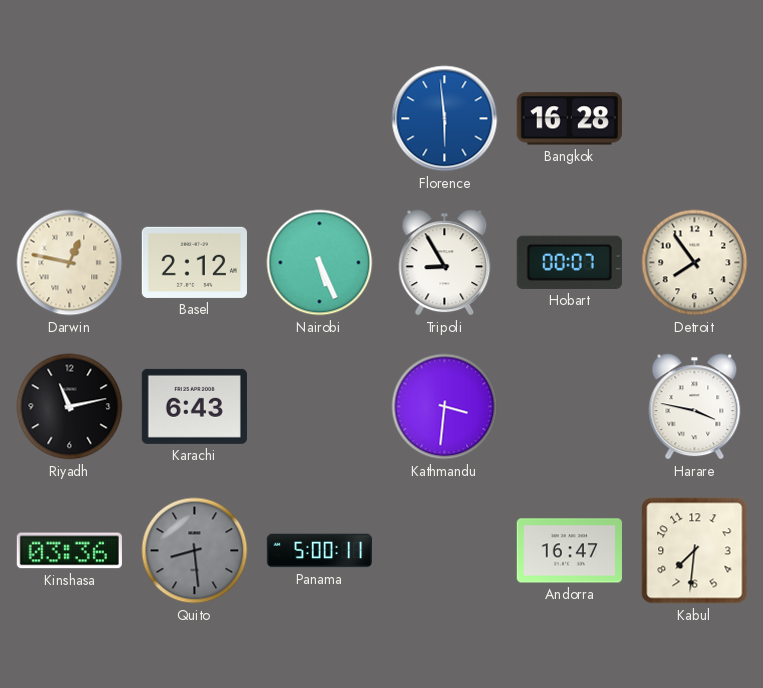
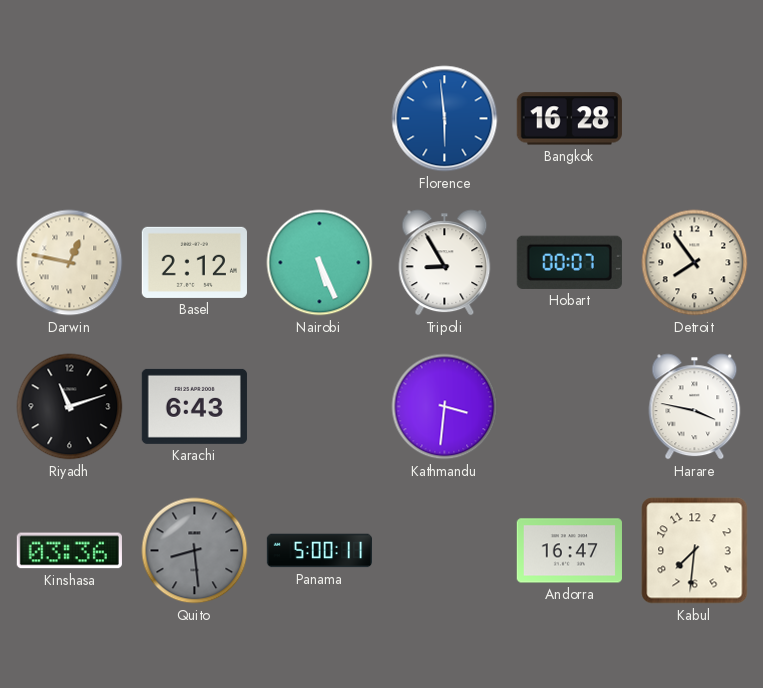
Riyadh: 11:13 -> 11:12
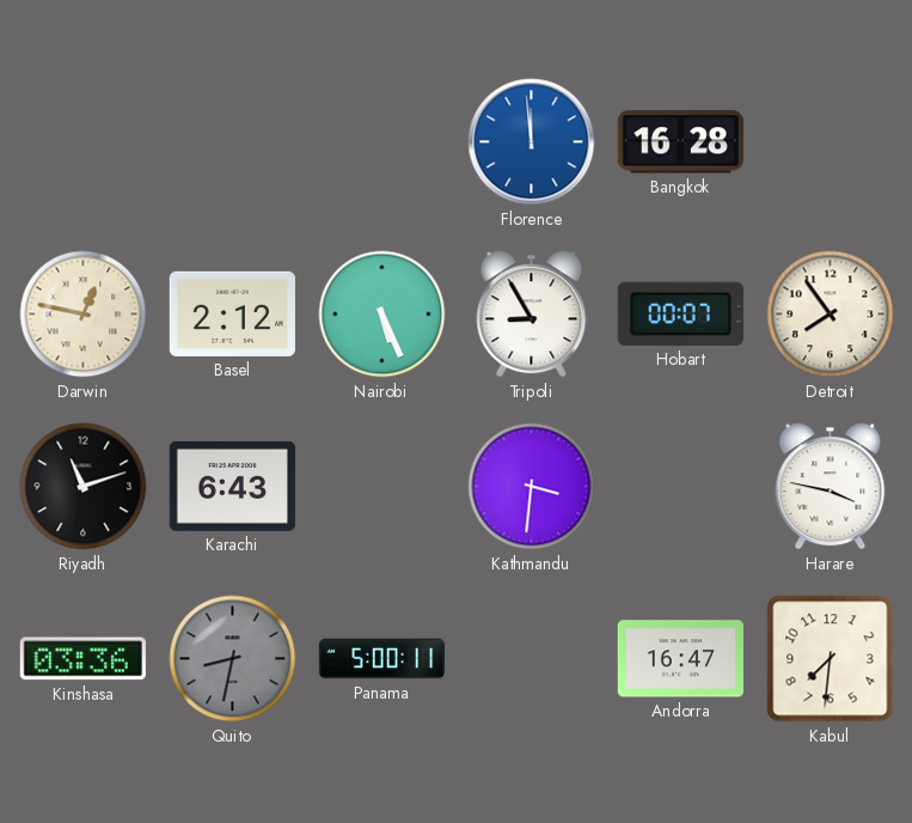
Florence: 5:59 -> 11:59
Quito: 8:29 -> 8:32
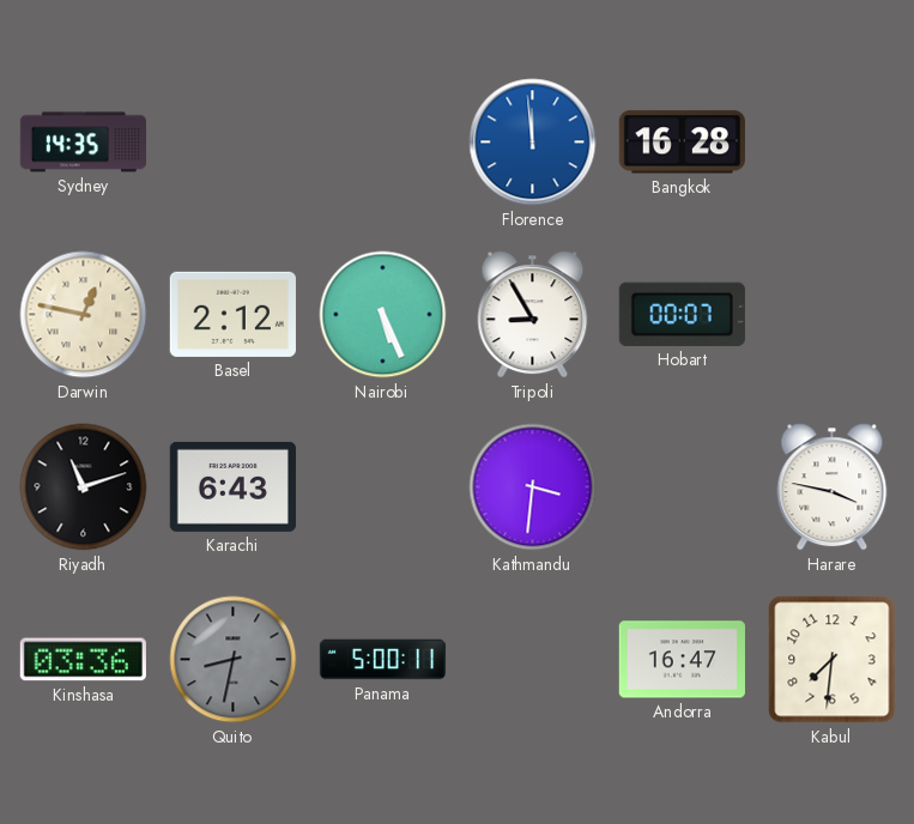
Sydney: none -> 14:35
Detroit: 7:54 -> none
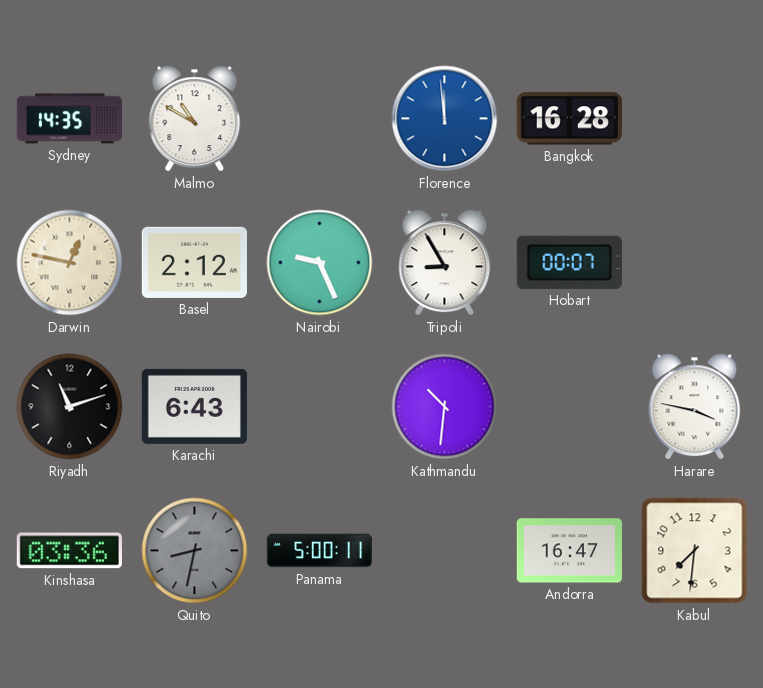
Malmo: none -> 10:50
Nairobi: 5:26 -> 9:26
Kathmandu: 3:31 -> 10:31
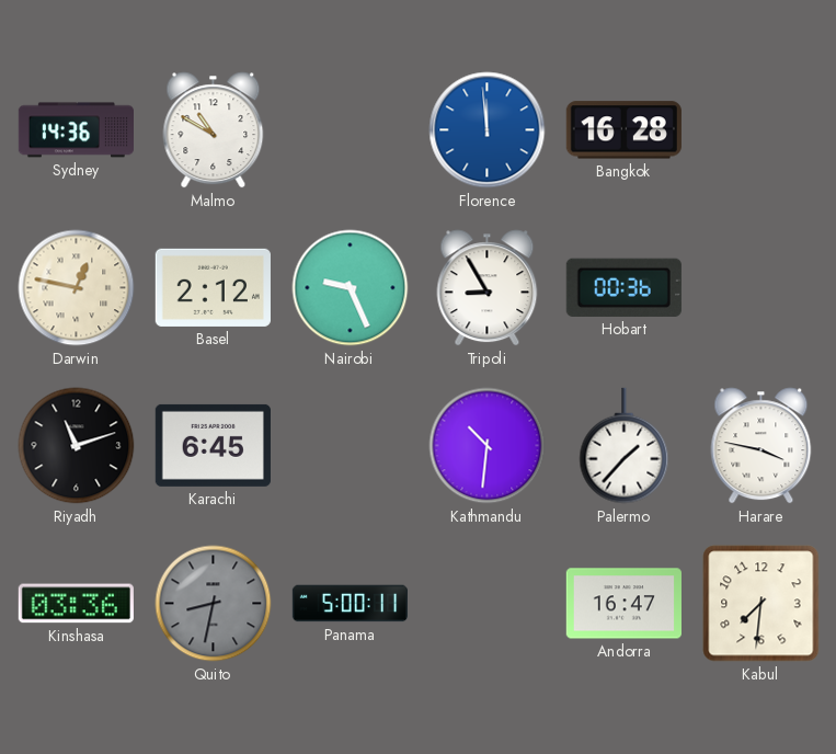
Sydney: 14:35 -> 14:36
Hobart: 00:07 -> 00:36
Karachi: 6:43 -> 6:45
Palermo: none -> 1:37
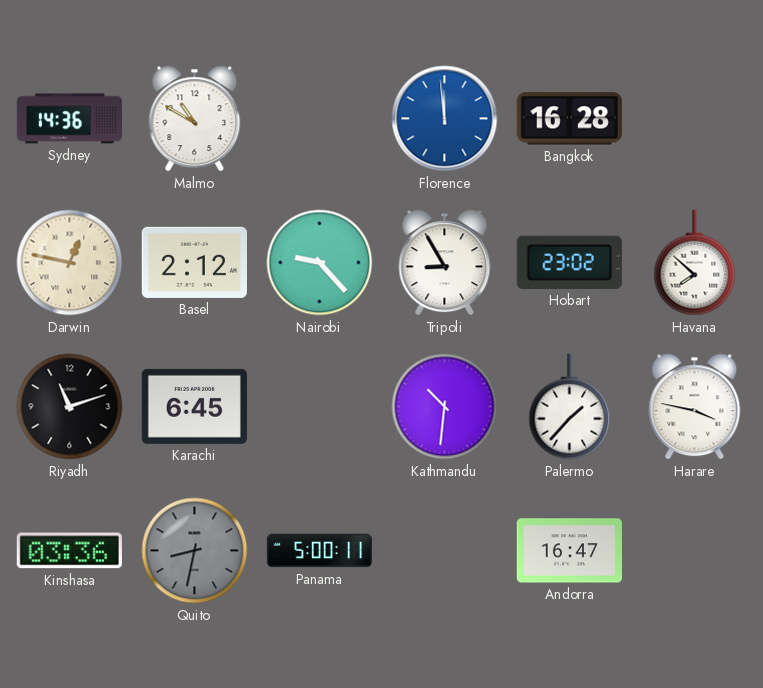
Nairobi: 9:26 -> 9:23
Hobart: 00:36 -> 23:02
Havana: none -> 7:52
Kabul: 7:31 -> none
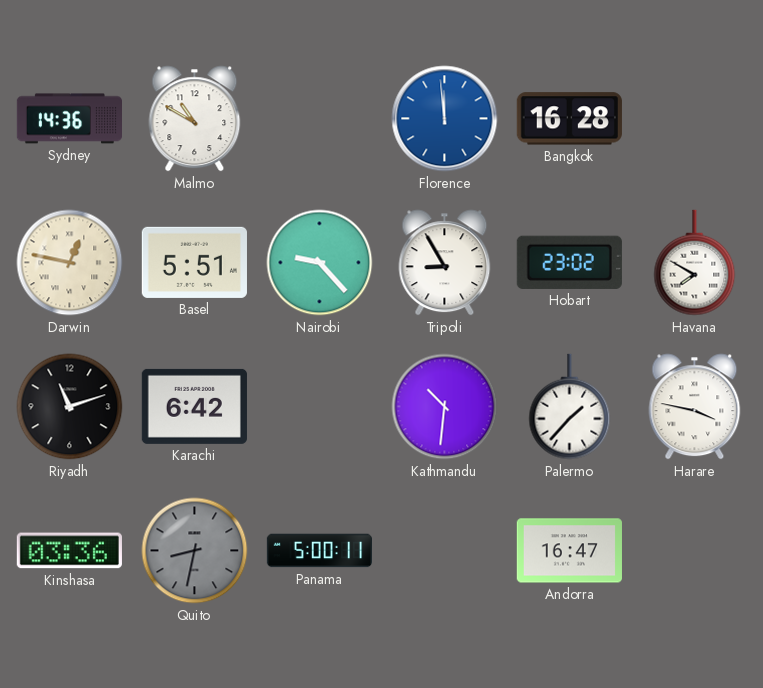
Basel: 2:12 -> 5:51
Havana: 7:52 -> 7:50
Karachi: 6:45 -> 6:42
